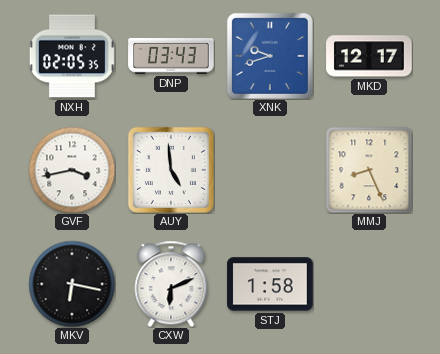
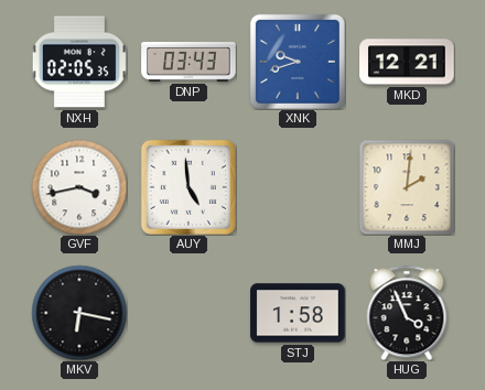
MKD: 12:17 -> 12:21
MMJ: 8:26 -> 2:01
CXW: 6:11 -> none
HUG: none -> 3:56
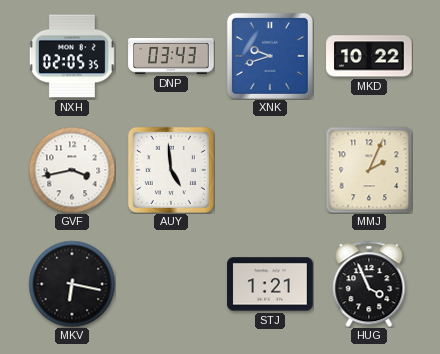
MKD: 12:21 -> 10:22
MMJ: 2:01 -> 2:04
STJ: 1:58 -> 1:21
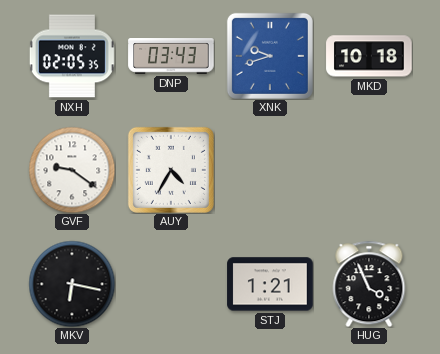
MKD: 10:22 -> 10:18
GVF: 3:43 -> 9:21
AUY: 4:59 -> 4:35
MMJ: 2:04 -> none
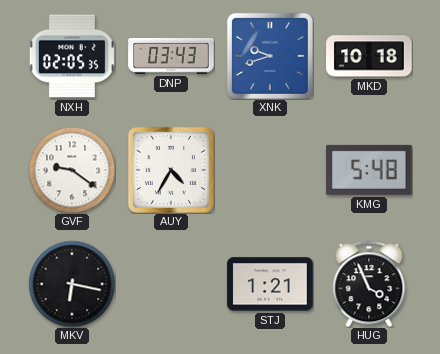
KMG: none -> 5:48
